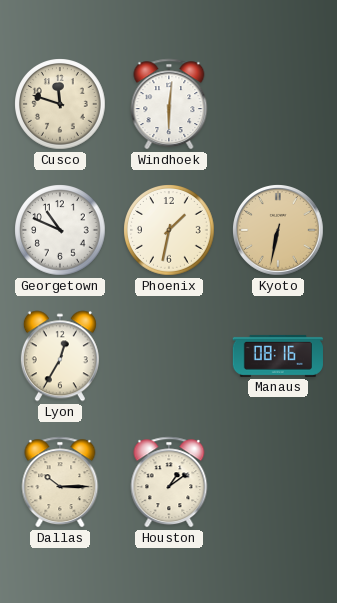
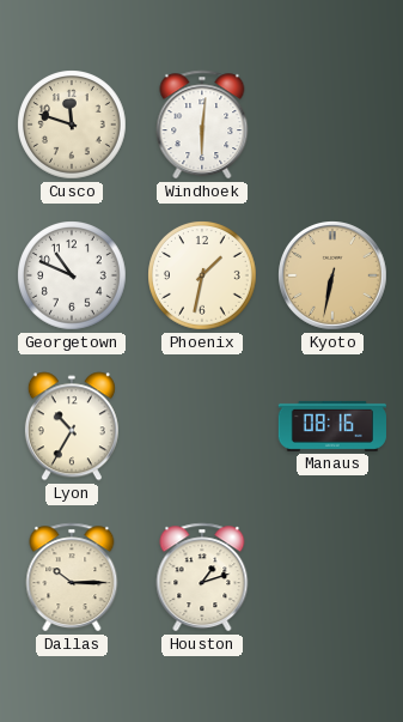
Lyon: 12:35 -> 10:35
Houston: 1:09 -> 1:12
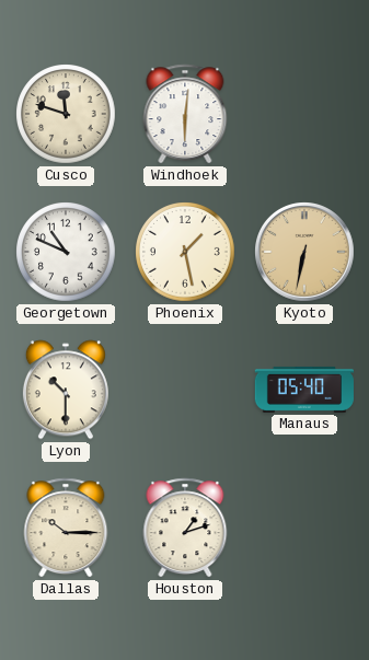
Phoenix: 1:32 -> 1:28
Lyon: 10:35 -> 10:30
Manaus: 08:16 -> 05:40
